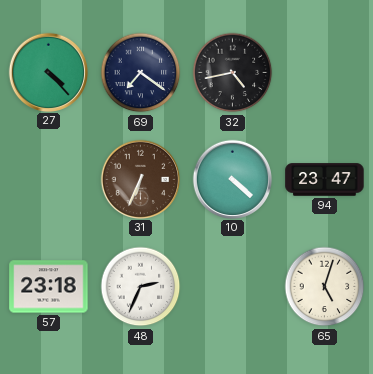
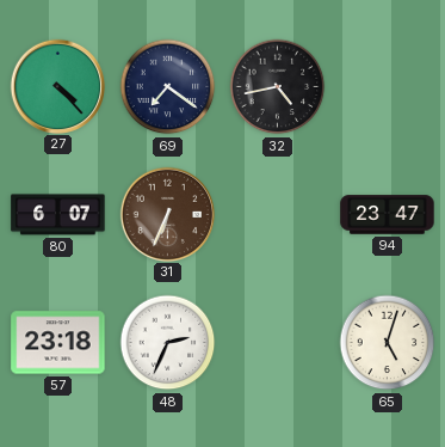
80: none -> 6:07
10: 4:22 -> none
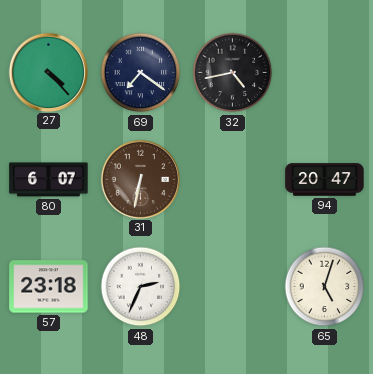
31: 6:34 -> 6:32
94: 23:47 -> 20:47
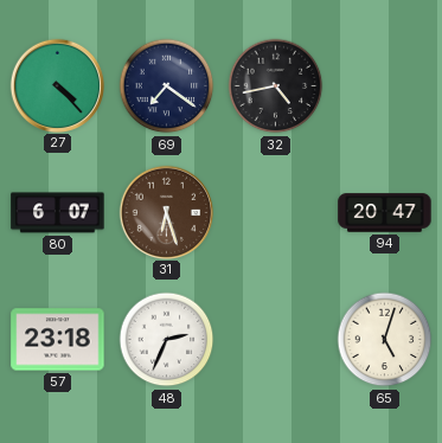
31: 6:32 -> 6:27
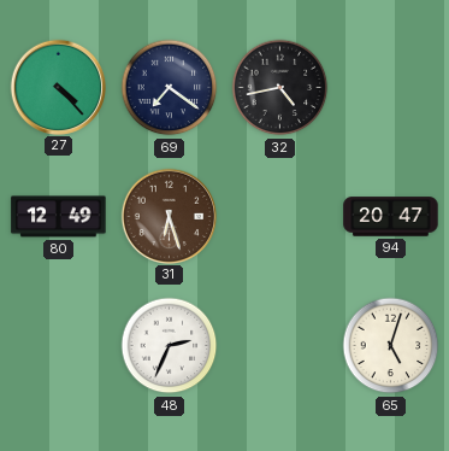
80: 6:07 -> 12:49
57: 23:18 -> none
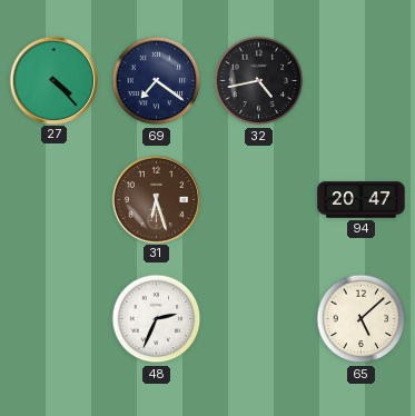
80: 12:49 -> none
65: 5:03 -> 5:08
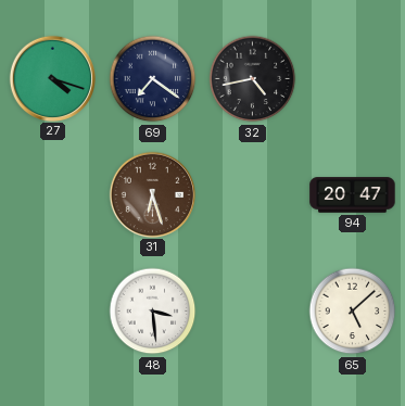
27: 4:23 -> 4:18
48: 2:34 -> 3:29
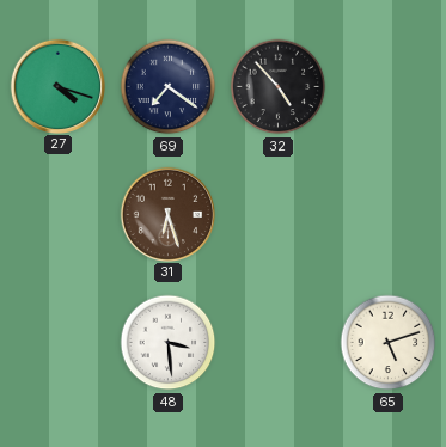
32: 4:43 -> 4:53
94: 20:47 -> none
65: 5:08 -> 5:12
